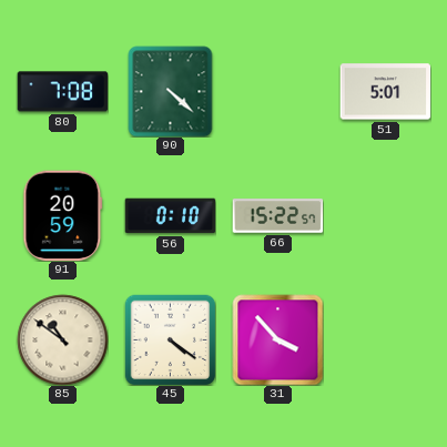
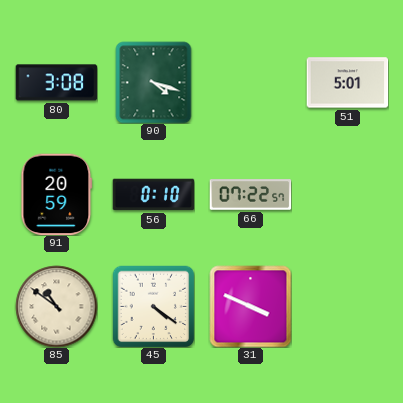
80: 7:08 -> 3:08
90: 4:22 -> 4:18
66: 15:22 -> 07:22
31: 3:53 -> 3:49
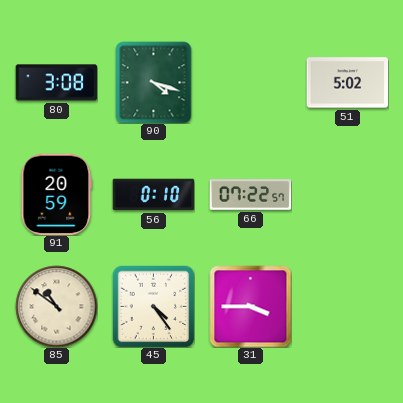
51: 5:01 -> 5:02
45: 4:21 -> 4:24
31: 3:49 -> 3:45
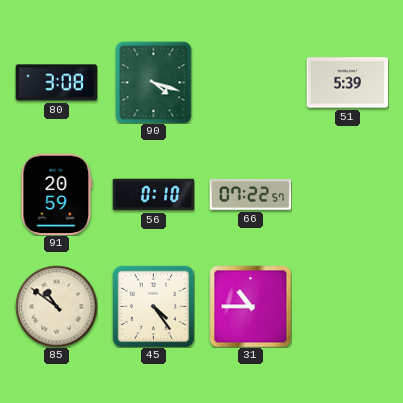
51: 5:02 -> 5:39
31: 3:45 -> 10:45
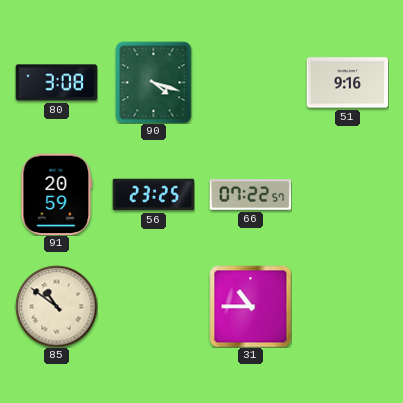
51: 5:39 -> 9:16
56: 0:10 -> 23:25
45: 4:24 -> none
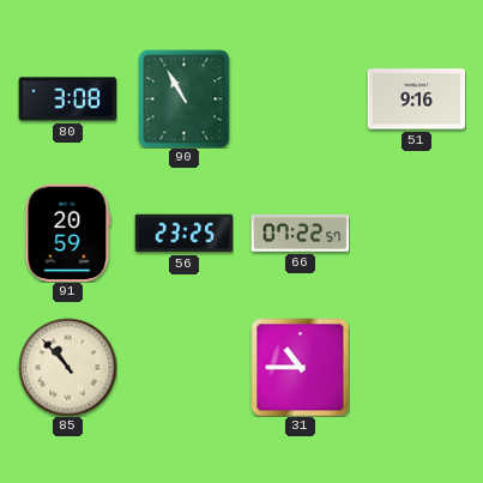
90: 4:18 -> 10:55
85: 10:51 -> 10:53
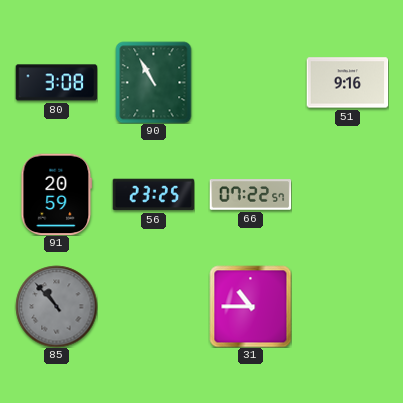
85 dial: cream -> grey
